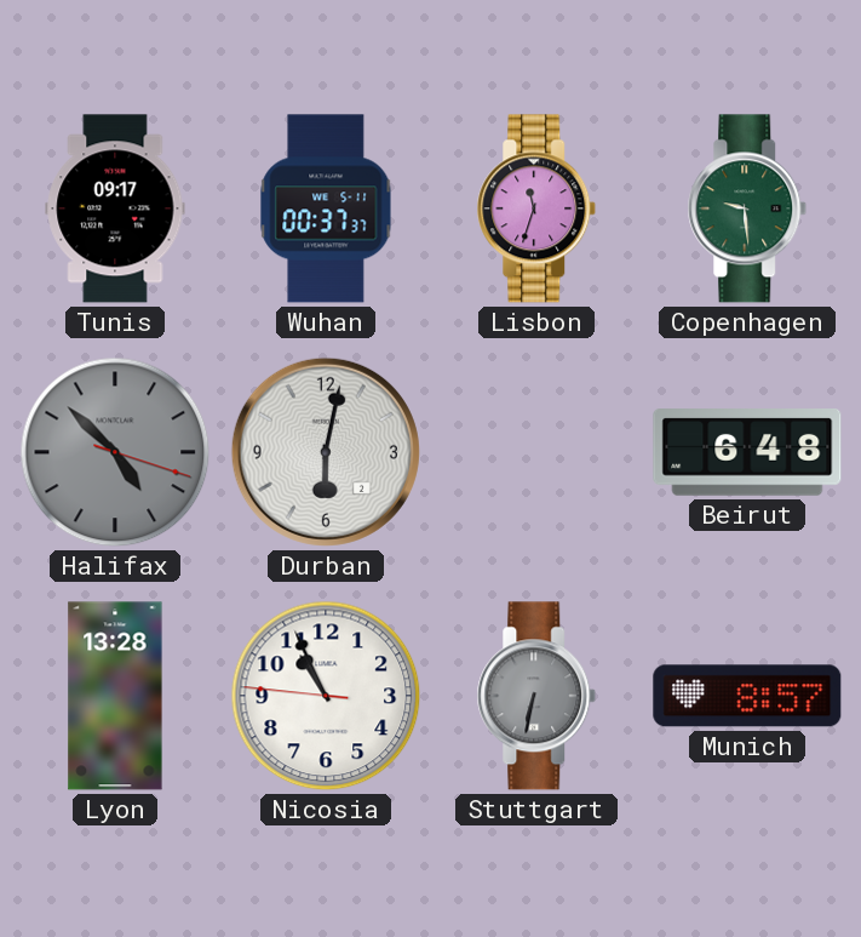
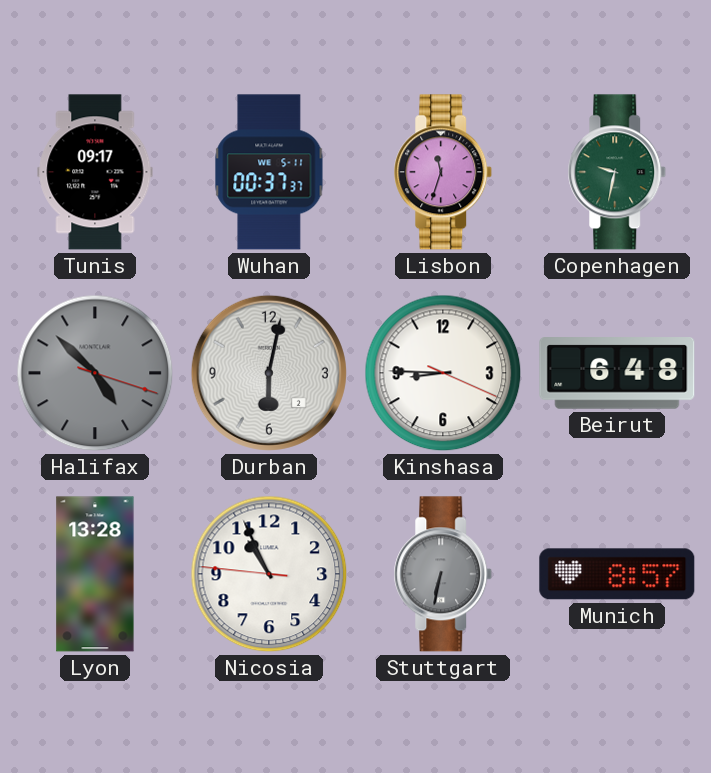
Copenhagen: 9:29 -> 9:32
Kinshasa: none -> 8:45
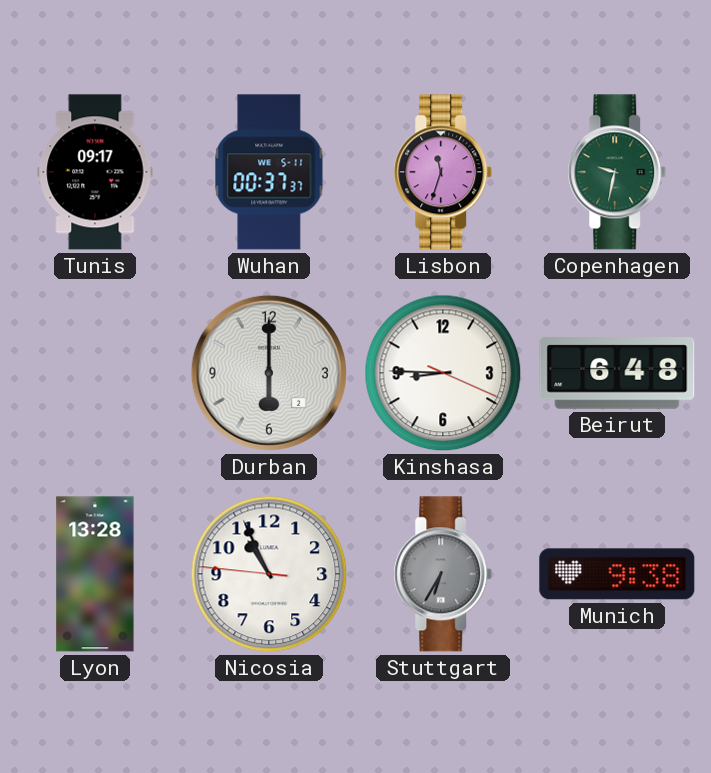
Halifax: 4:52 -> none
Durban: 6:02 -> 6:00
Stuttgart: 6:32 -> 6:35
Munich: 8:57 -> 9:38
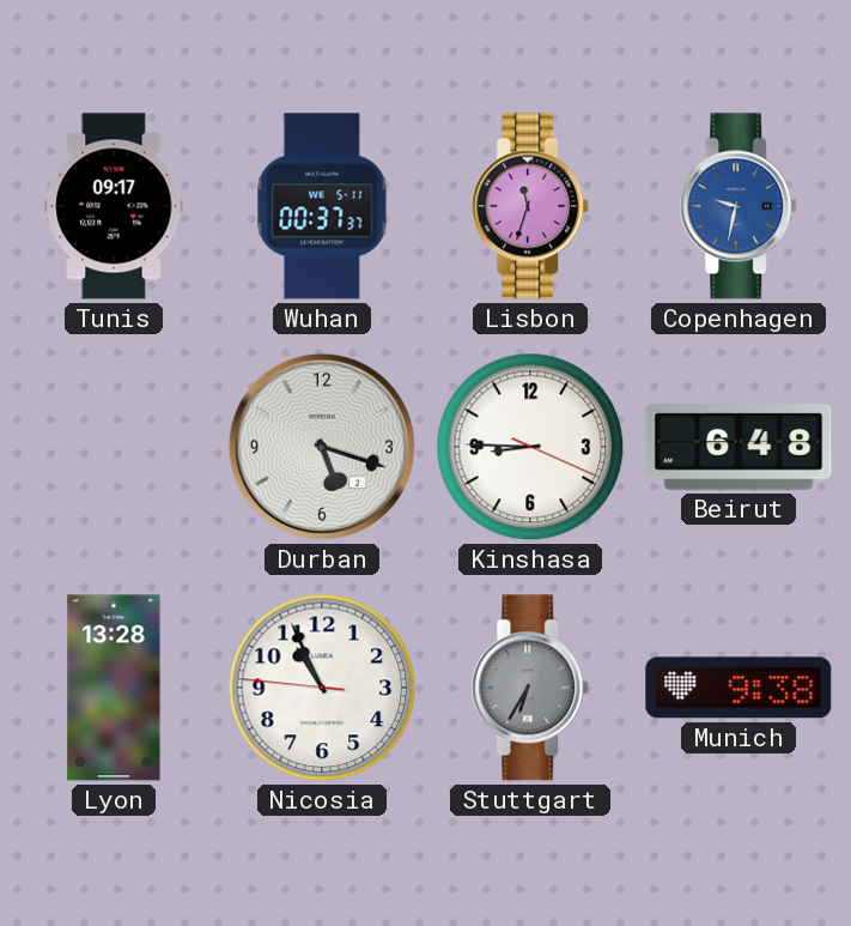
Copenhagen dial: green -> blue
Durban: 6:00 -> 5:18
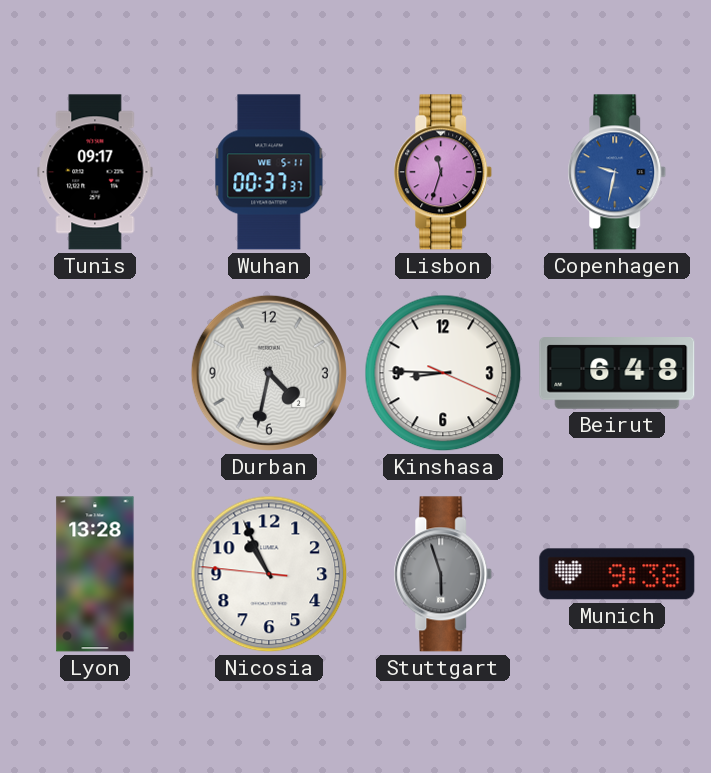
Durban: 5:18 -> 4:32
Stuttgart: 6:35 -> 5:57
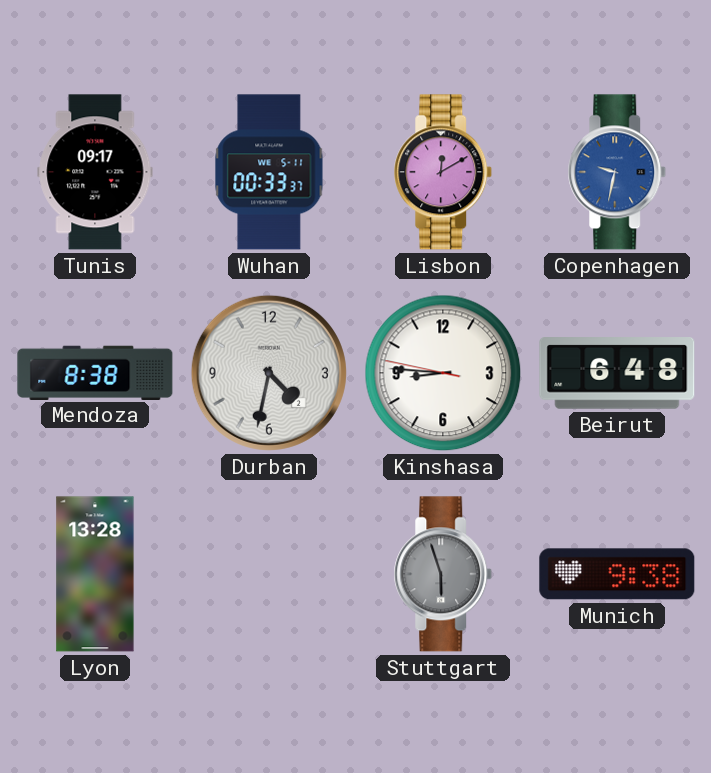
Wuhan: 00:37 -> 00:33
Lisbon: 11:33 -> 12:10
Mendoza: none -> 8:38
Kinshasa: 8:45:19 -> 8:45:47
Nicosia: 10:55 -> none
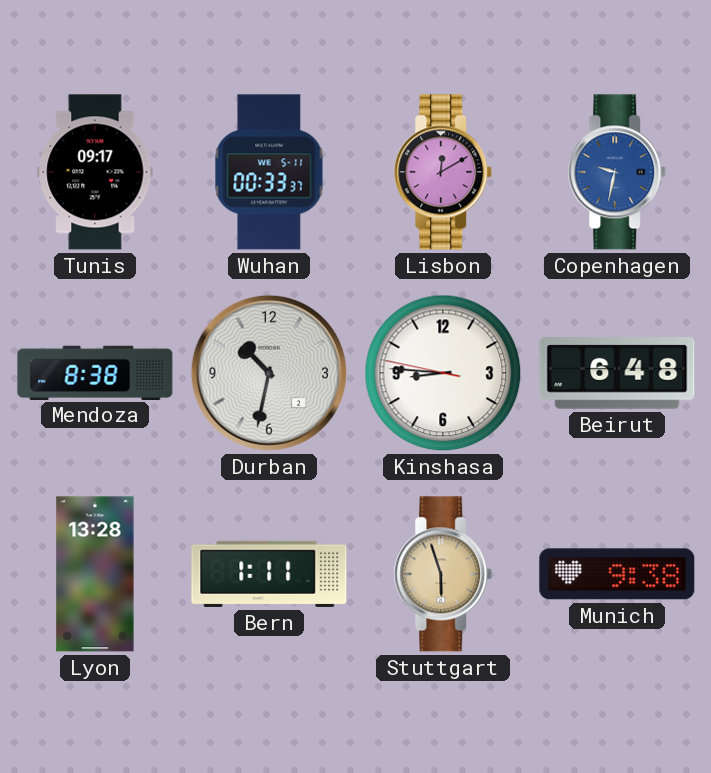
Durban: 4:32 -> 10:32
Bern: none -> 1:11
Stuttgart dial: grey -> champagne
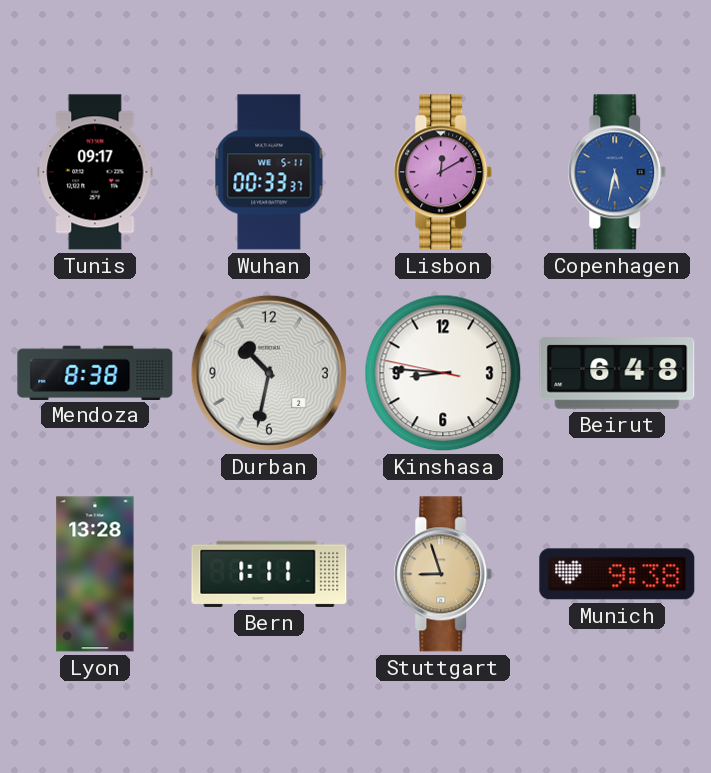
Copenhagen: 9:32 -> 5:32
Stuttgart: 5:57 -> 8:57
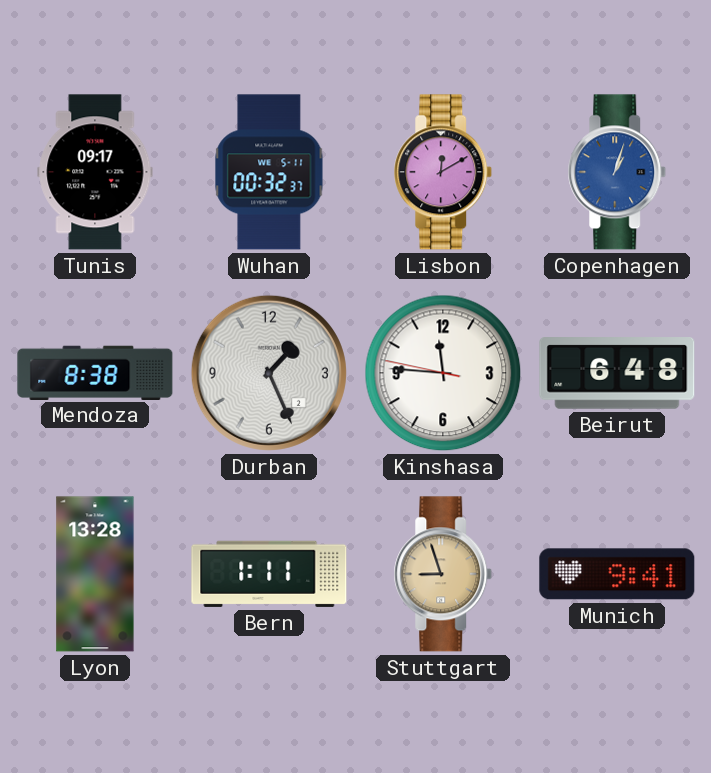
Wuhan: 00:33 -> 00:32
Copenhagen: 5:32 -> 1:03
Durban: 10:32 -> 1:26
Kinshasa: 8:45 -> 11:45
Munich: 9:38 -> 9:41
